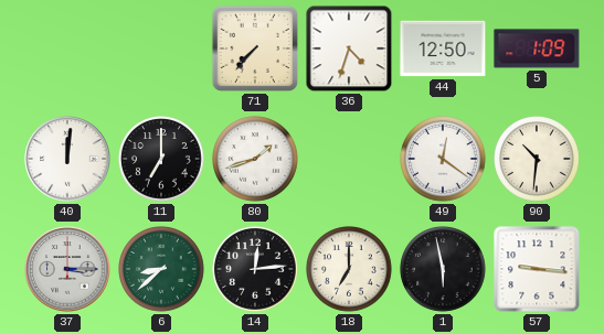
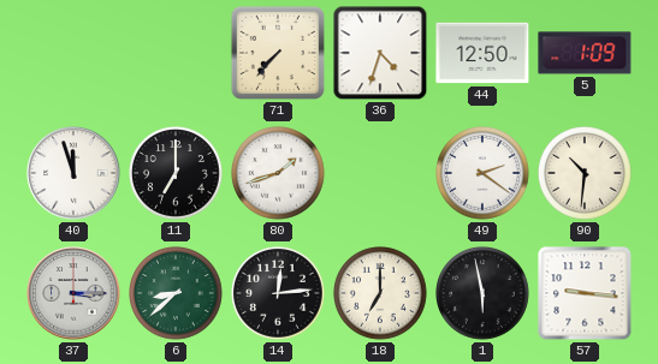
40: 12:01 -> 11:57
49: 12:21 -> 2:21
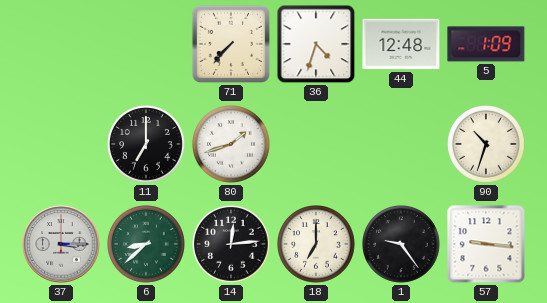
44: 12:50 -> 12:48
40: 11:57 -> none
49: 2:21 -> none
90: 10:31 -> 10:33
1: 5:58 -> 9:24
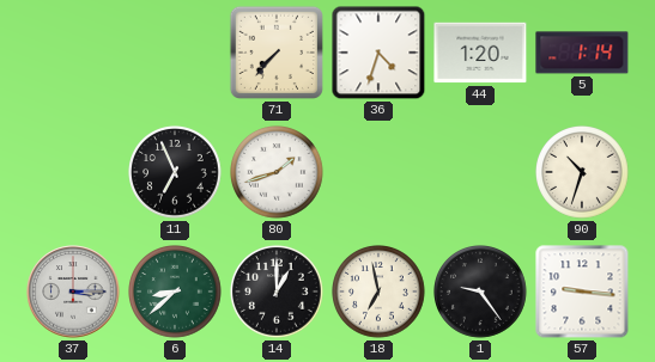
44: 12:48 -> 1:20
5: 1:09 -> 1:14
11: 7:00 -> 6:56
14: 12:14 -> 1:00
18: 7:00 -> 6:58
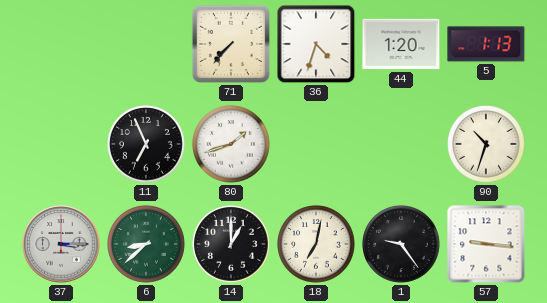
5: 1:14 -> 1:13
18: 6:58 -> 7:02
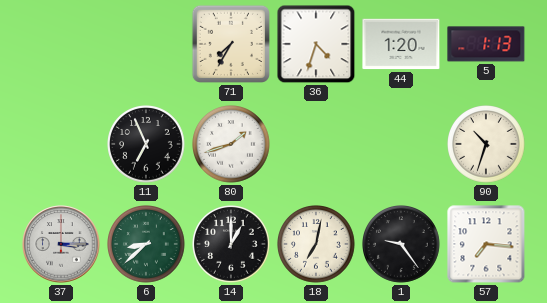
71: 7:37 -> 7:35
57: 9:16 -> 7:16
